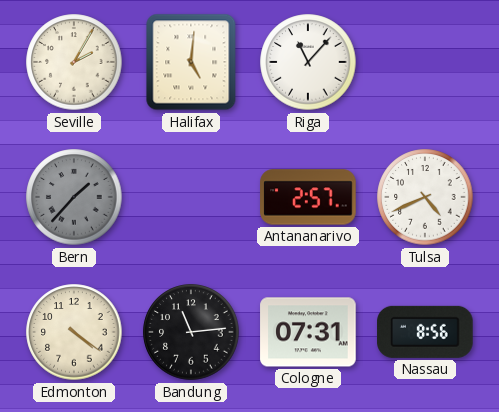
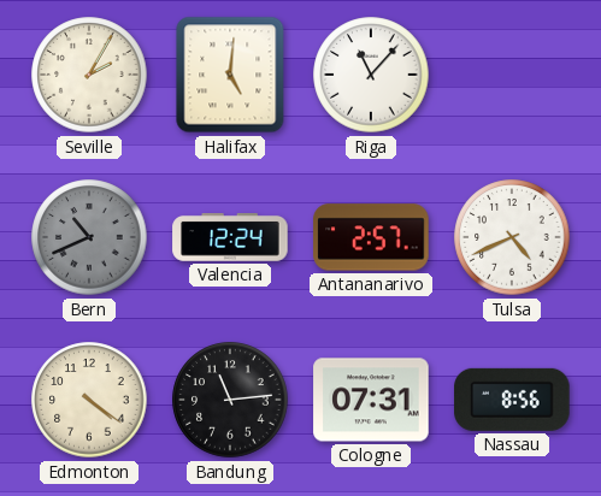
Bern: 1:37 -> 10:41
Valencia: none -> 12:24
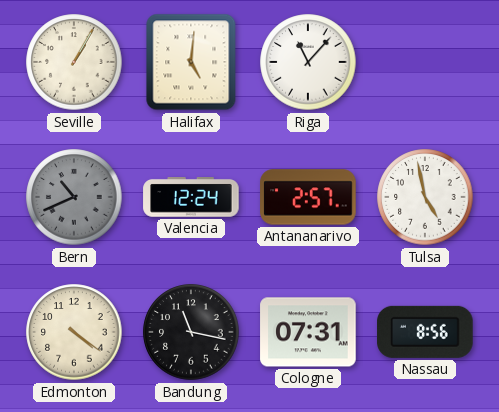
Seville: 2:05 -> 1:05
Tulsa: 4:41 -> 4:58
Bandung: 11:14 -> 11:17
